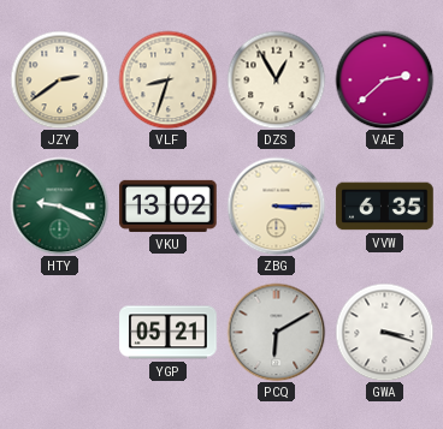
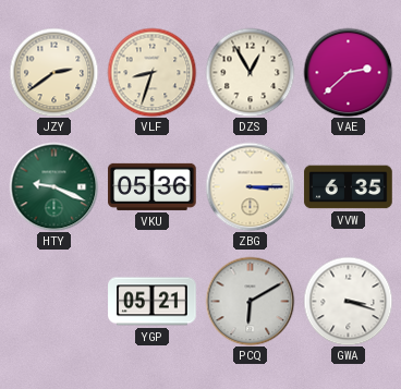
VKU: 13:02 -> 05:36
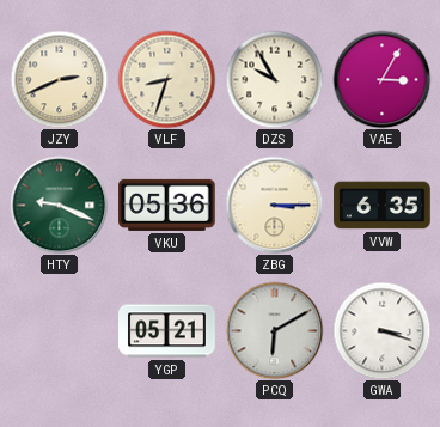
JZY: 2:39 -> 2:41
DZS: 12:55 -> 9:55
VAE: 2:38 -> 3:05
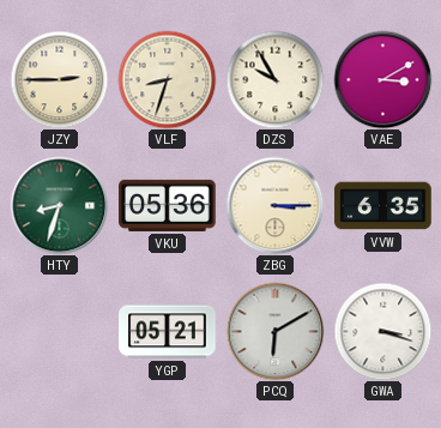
JZY: 2:41 -> 2:45
VAE: 3:05 -> 3:10
HTY: 9:19 -> 8:33
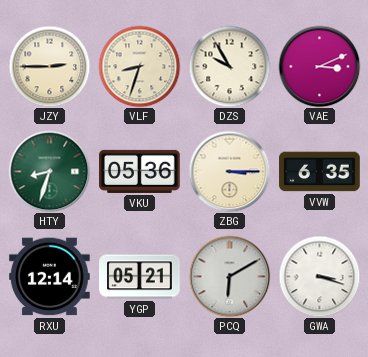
VAE: 3:10 -> 3:11
RXU: none -> 12:14
